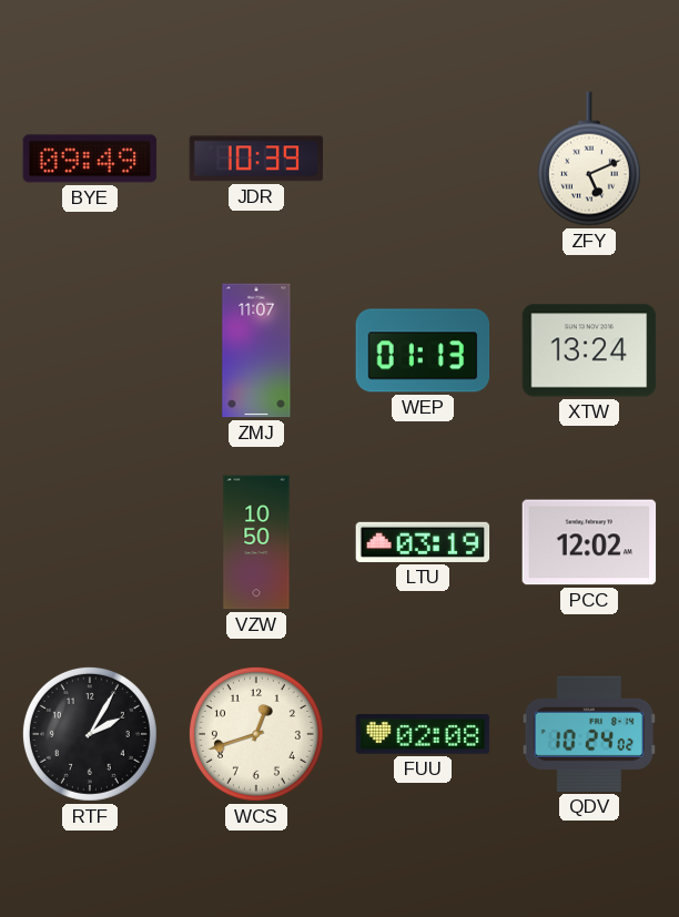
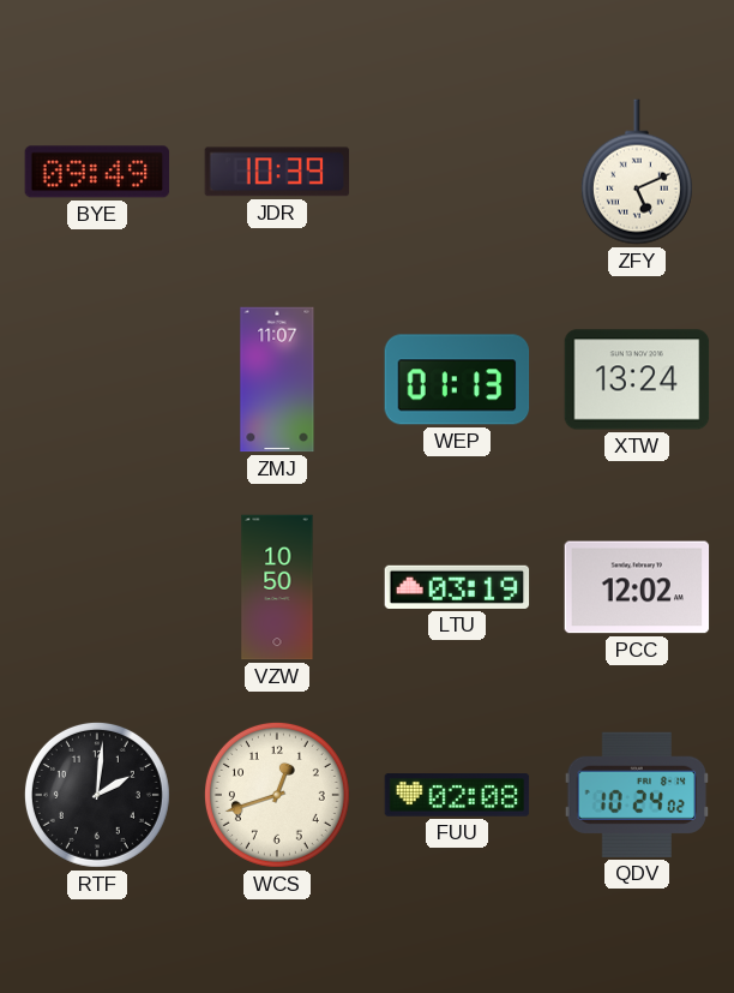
RTF: 2:05 -> 2:01
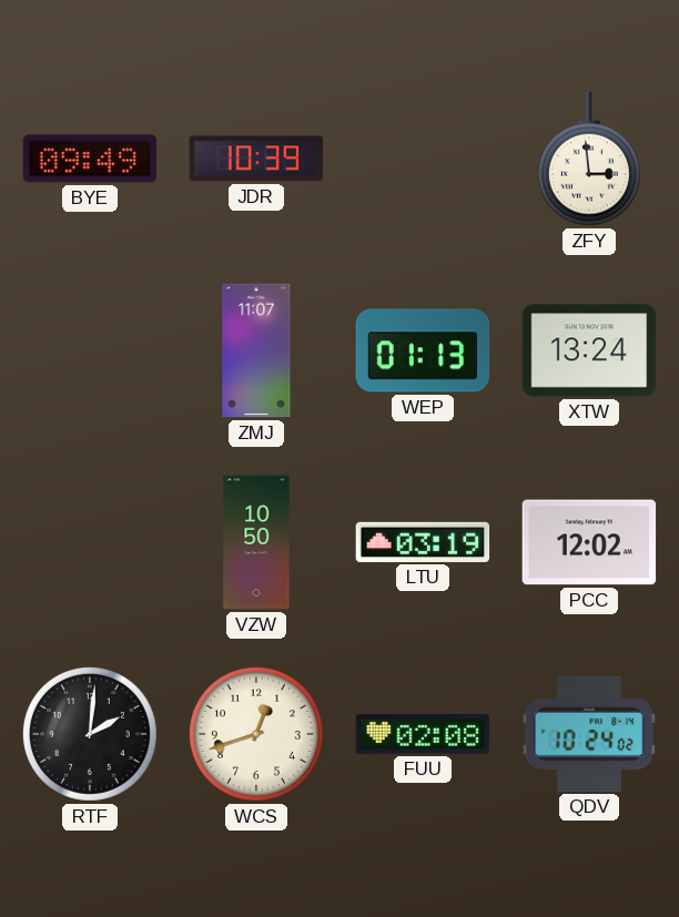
ZFY: 5:11 -> 2:59
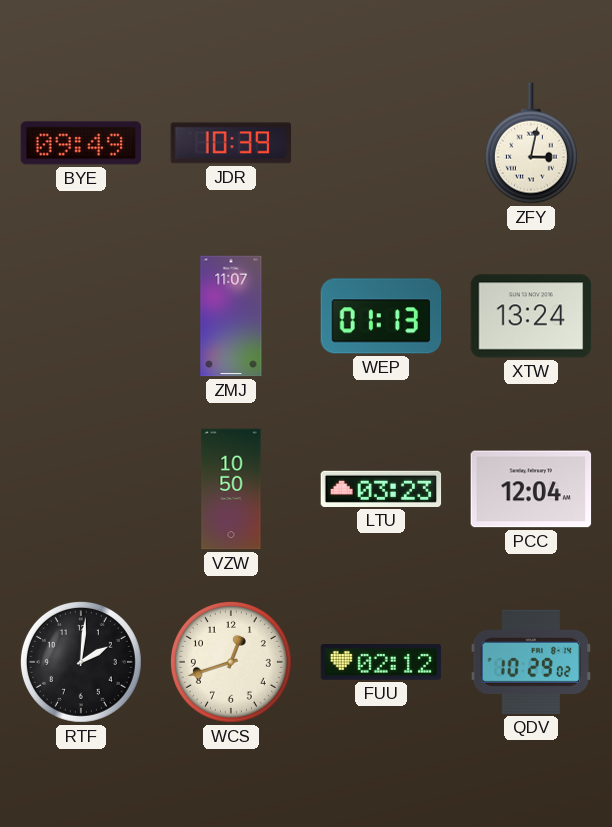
ZFY: 2:59 -> 3:02
LTU: 03:19 -> 03:23
PCC: 12:02 -> 12:04
FUU: 02:08 -> 02:12
QDV: 10:24 -> 10:29
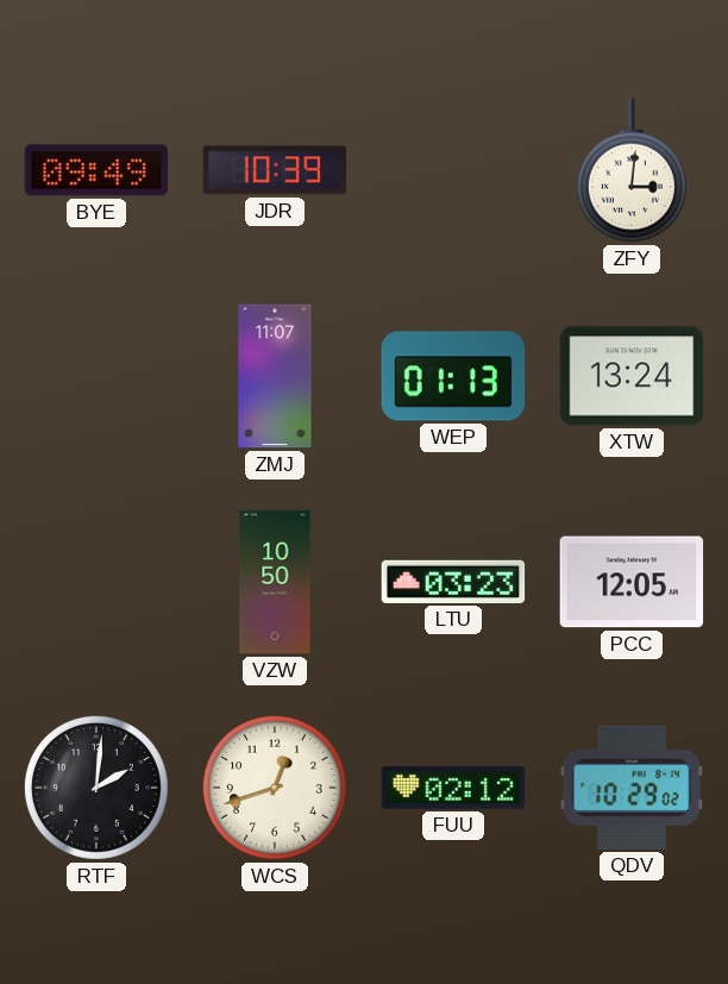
ZFY: 3:02 -> 3:01
PCC: 12:04 -> 12:05
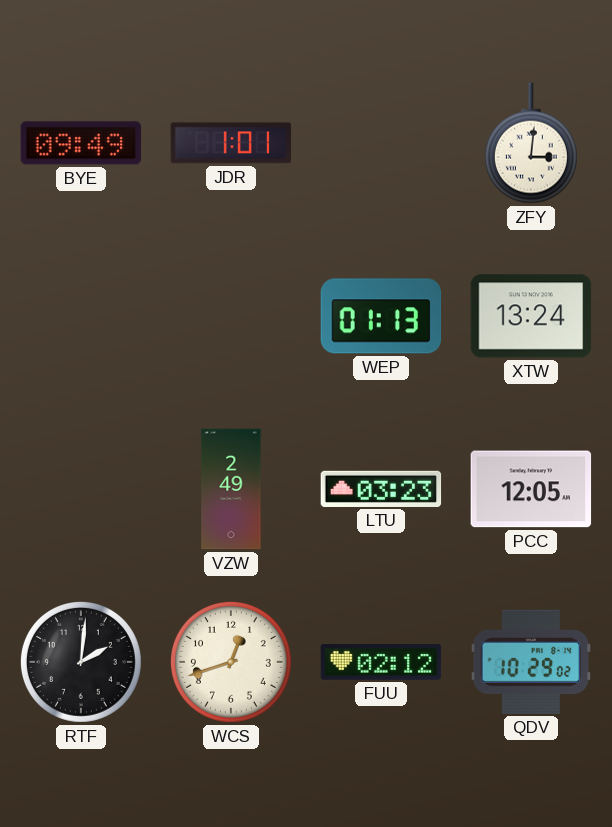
JDR: 10:39 -> 1:01
ZMJ: 11:07 -> none
VZW: 10:50 -> 2:49
